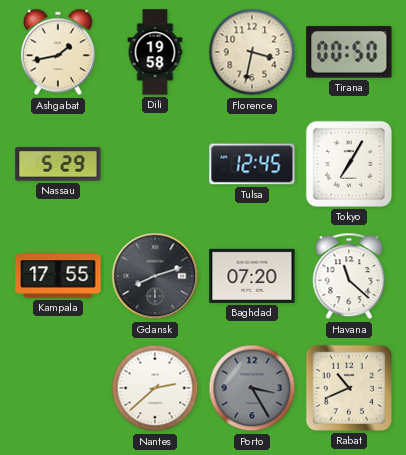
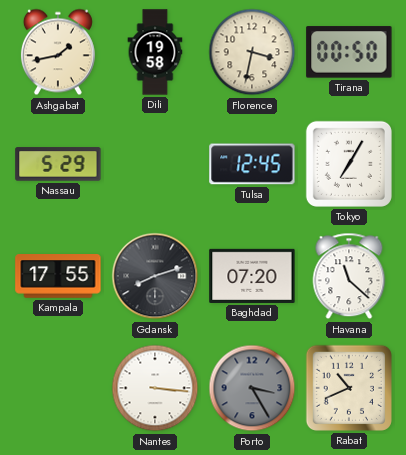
Nantes: 2:38 -> 3:16
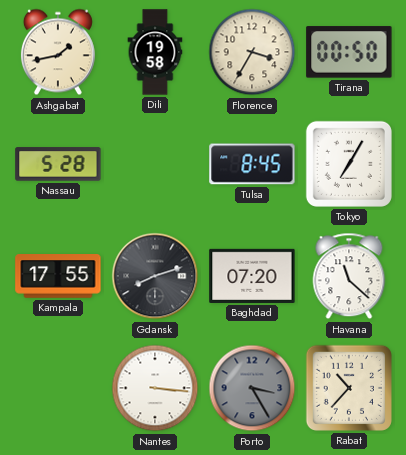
Florence: 3:32 -> 3:35
Nassau: 5:29 -> 5:28
Tulsa: 12:45 -> 8:45
Rabat: 10:41 -> 10:37
